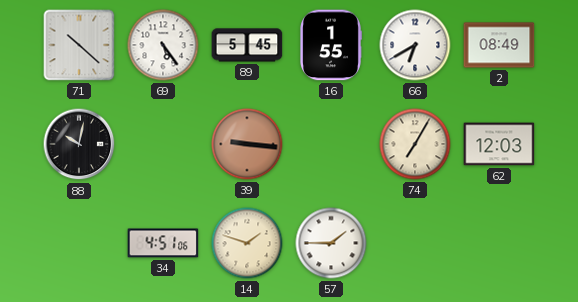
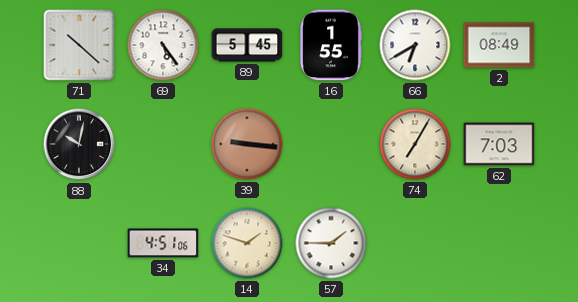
62: 12:03 -> 7:03
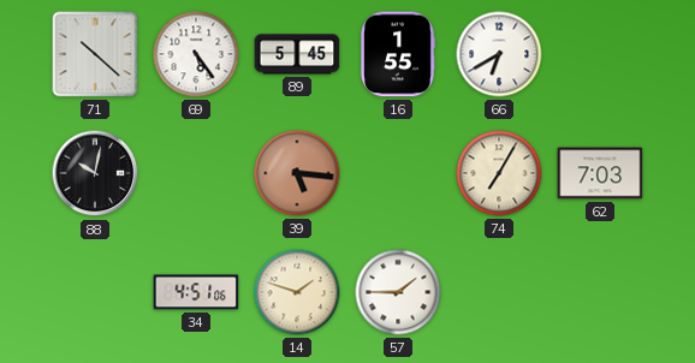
2: 08:49 -> none
39: 9:16 -> 5:16
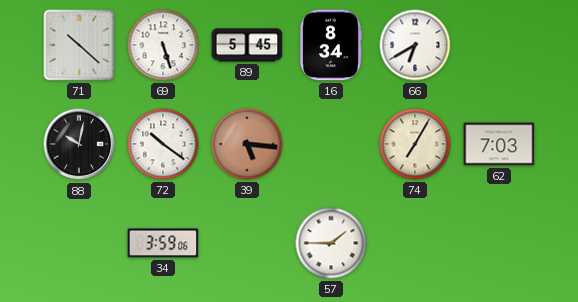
69: 5:24 -> 5:27
16: 1:55 -> 8:34
72: none -> 10:21
34: 4:51 -> 3:59
14: 1:48 -> none
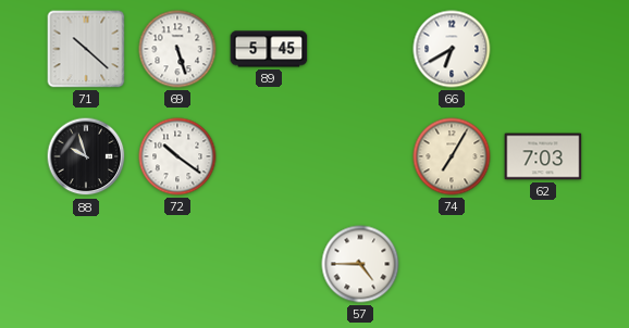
16: 8:34 -> none
88: 10:02 -> 9:57
39: 5:16 -> none
34: 3:59 -> none
57: 1:45 -> 4:45
